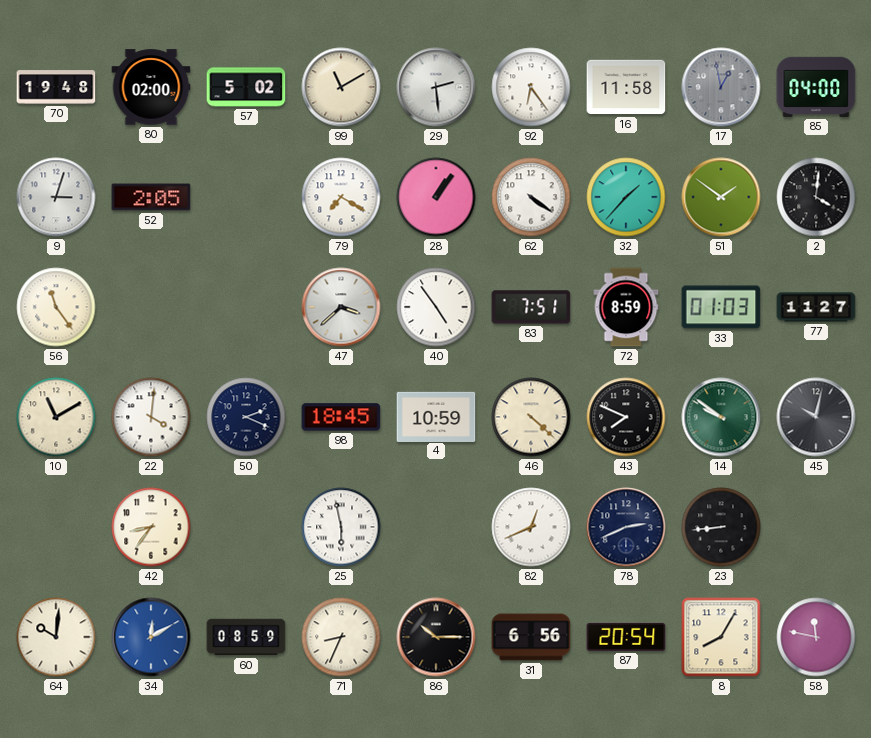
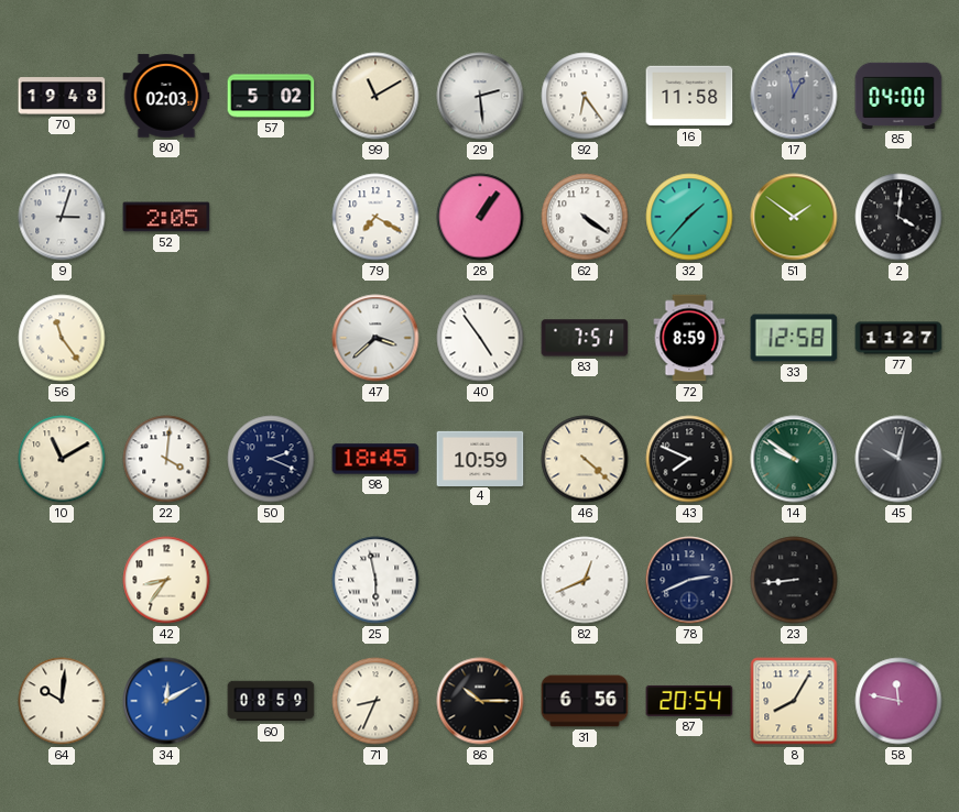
80: 02:00 -> 02:03
33: 01:03 -> 12:58
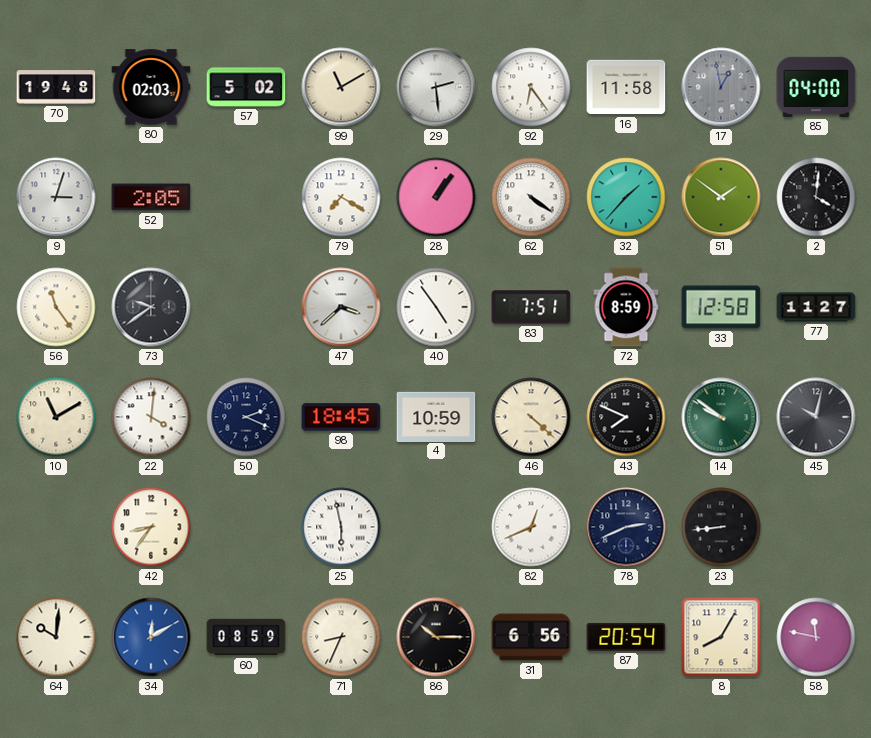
73: none -> 9:39
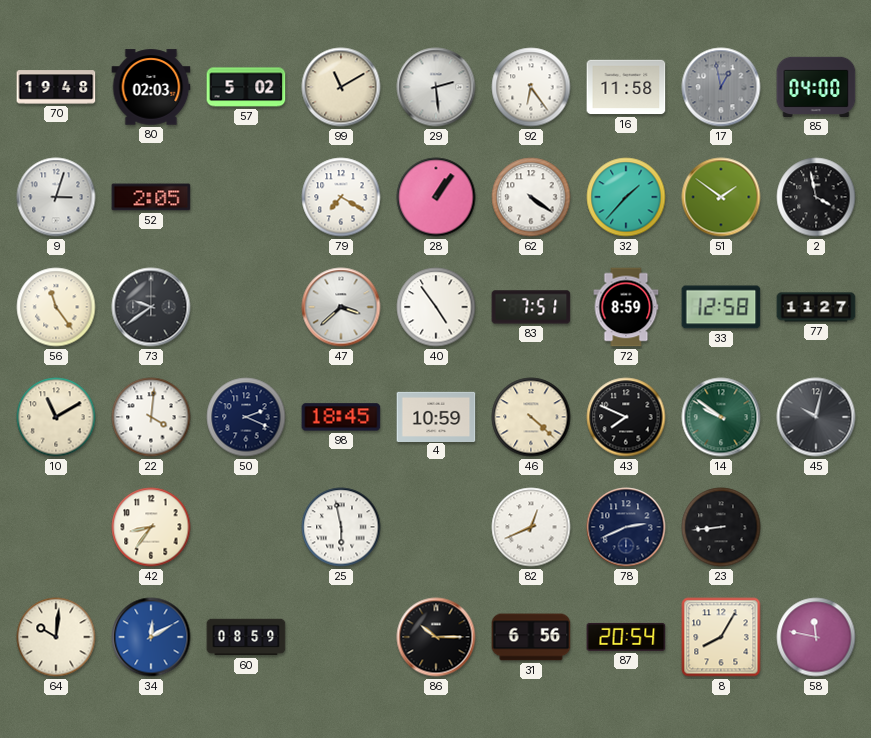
2: 4:01 -> 3:58
71: 8:34 -> none
